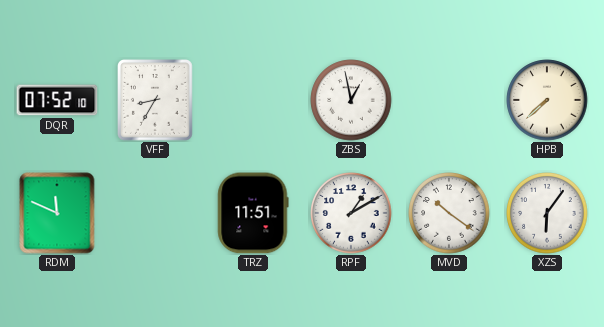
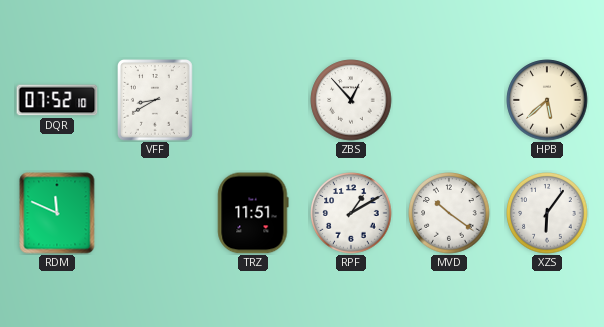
VFF: 8:35 -> 8:40
ZBS: 12:58 -> 12:53
HPB: 7:38 -> 5:38
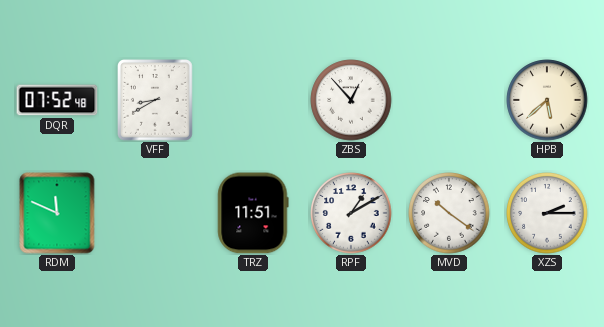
DQR: 07:52:10 -> 07:52:48
XZS: 6:06 -> 2:15
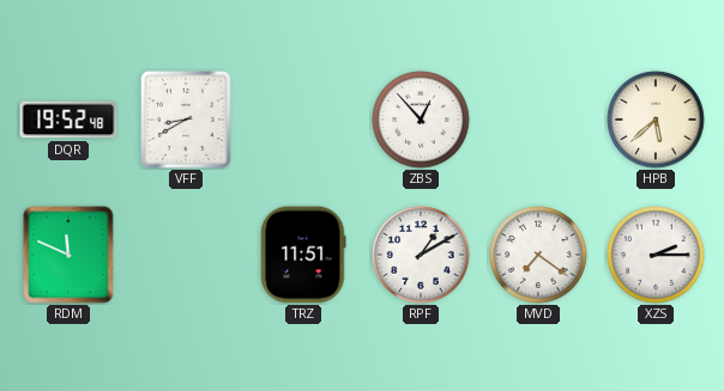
DQR: 07:52 -> 19:52
MVD: 10:21 -> 7:21
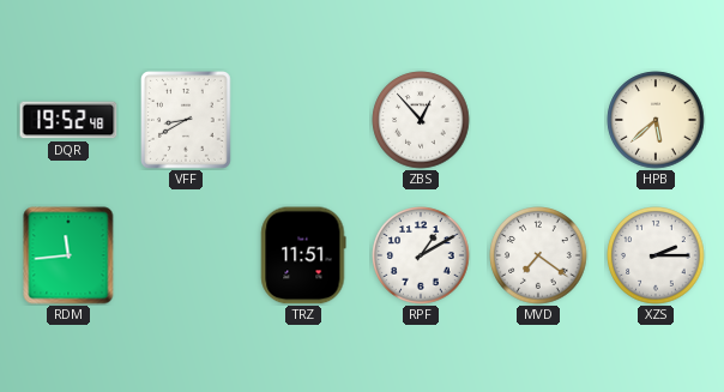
RDM: 11:49 -> 11:44
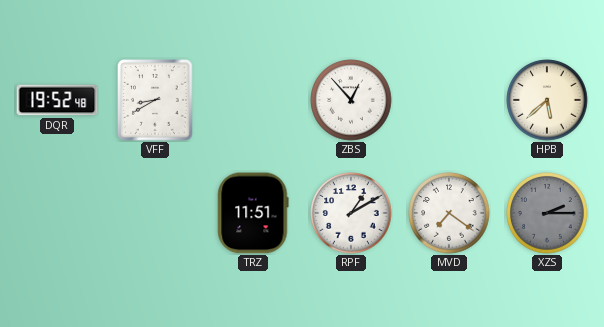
RDM: 11:44 -> none
XZS dial: white -> grey
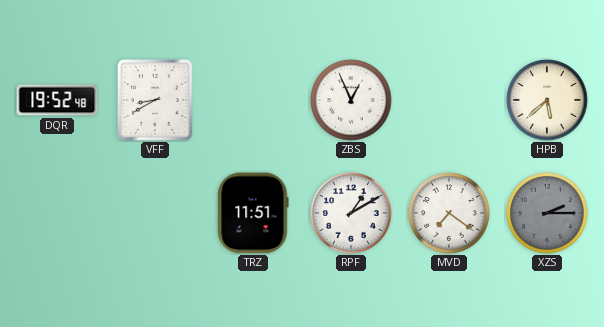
ZBS: 12:53 -> 12:56
